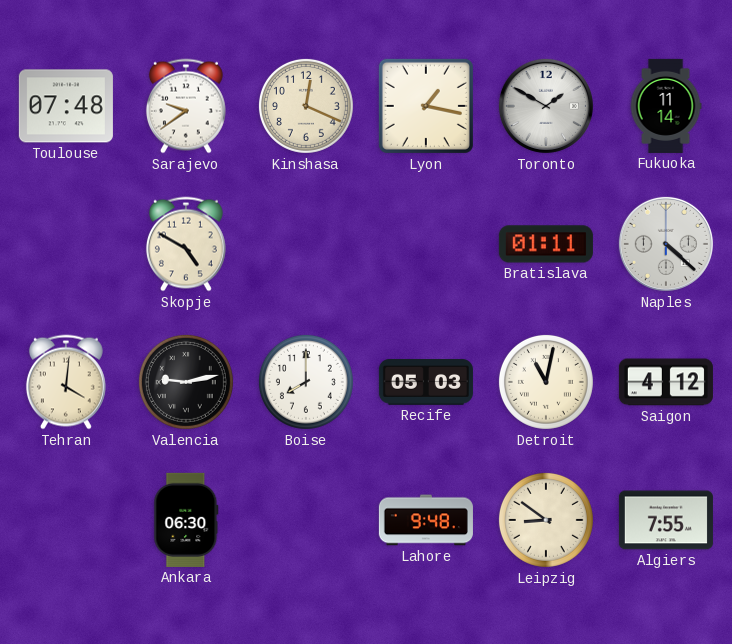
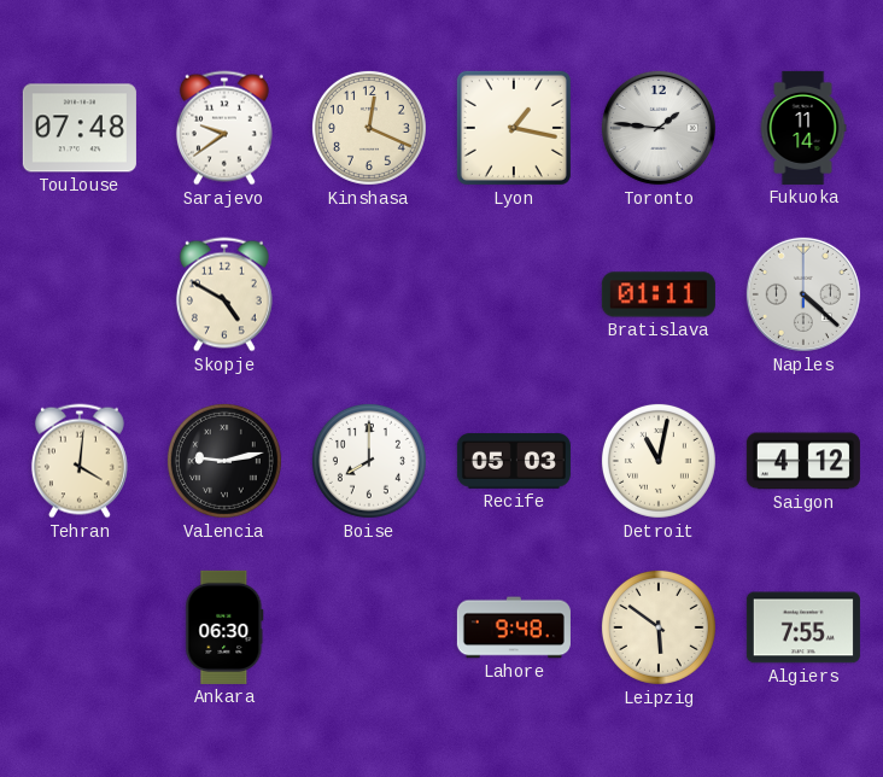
Toronto: 1:50 -> 1:46
Leipzig: 8:51 -> 5:51
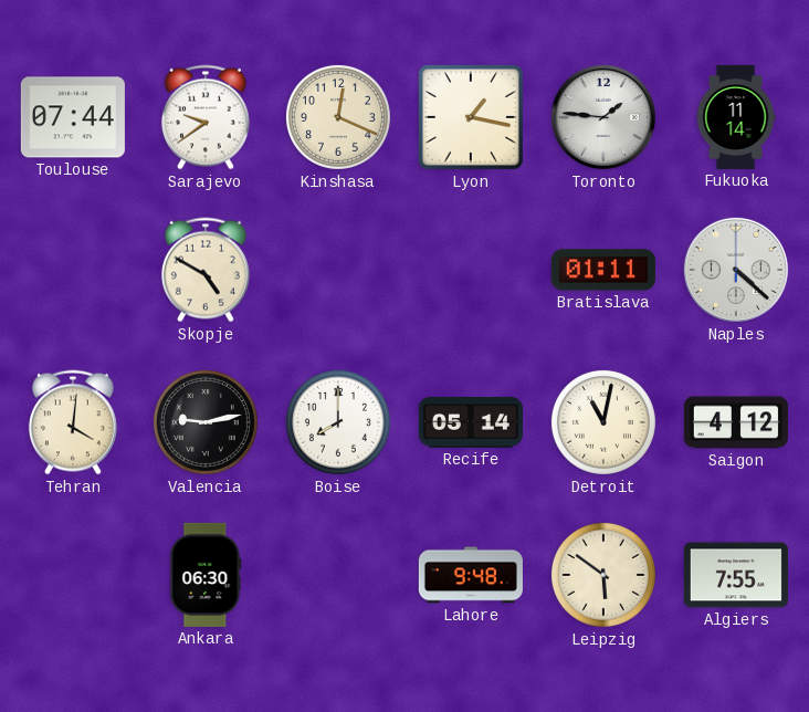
Toulouse: 07:48 -> 07:44
Recife: 05:03 -> 05:14
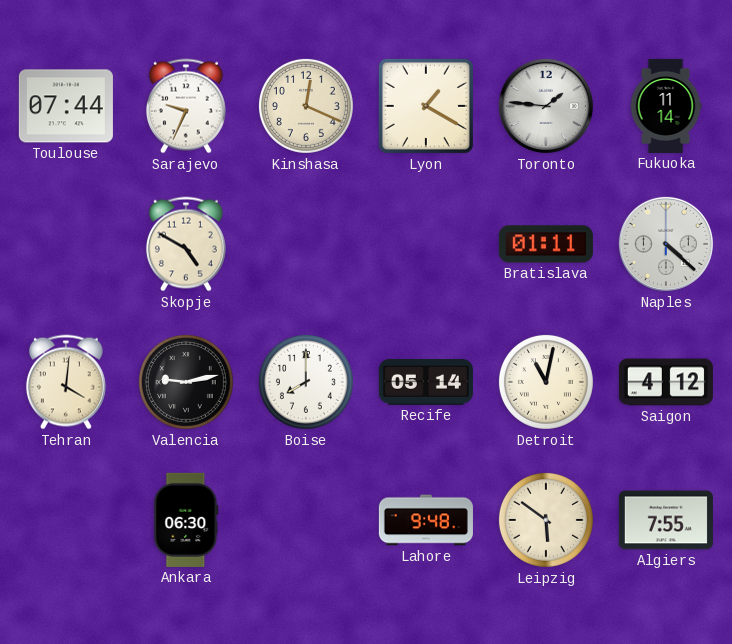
Sarajevo: 9:39 -> 9:34
Lyon: 1:17 -> 1:20
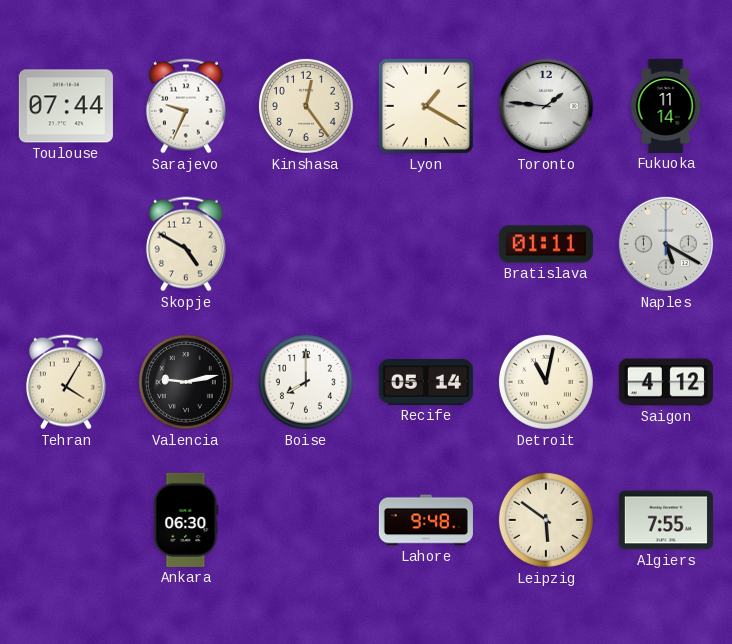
Kinshasa: 12:19 -> 12:24
Naples: 4:22 -> 5:20
Tehran: 4:01 -> 4:05
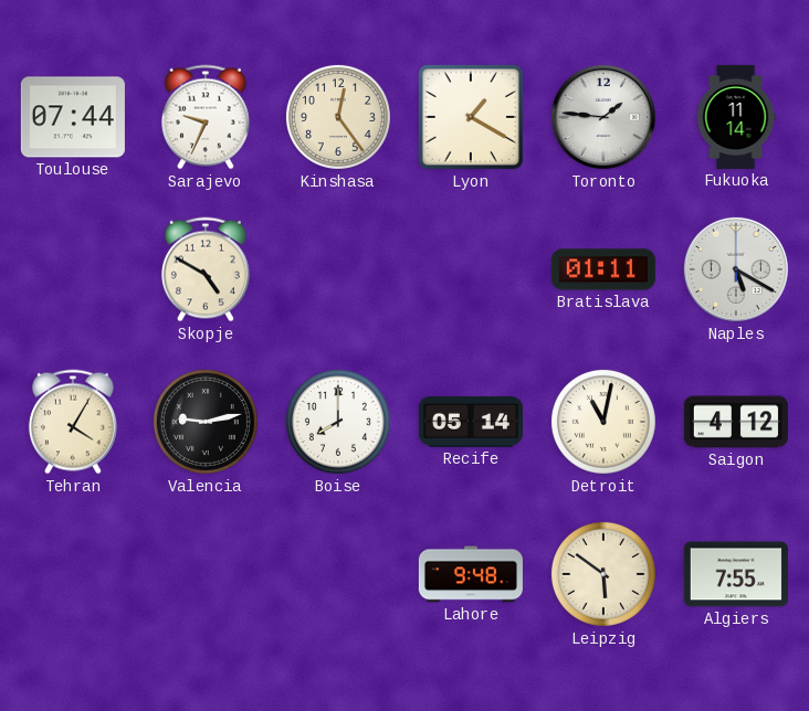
Ankara: 06:30 -> none
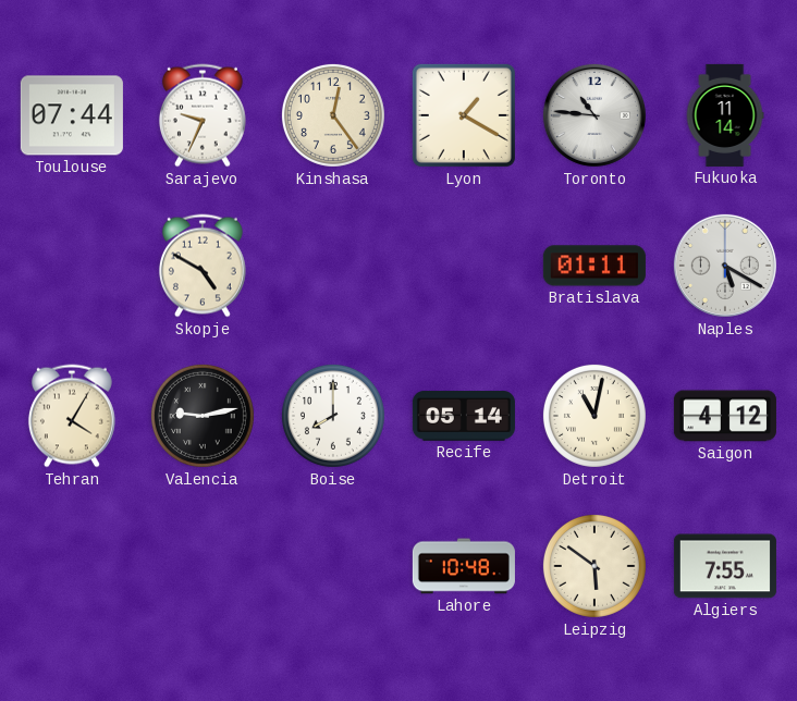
Toronto: 1:46 -> 10:46
Lahore: 9:48 -> 10:48
